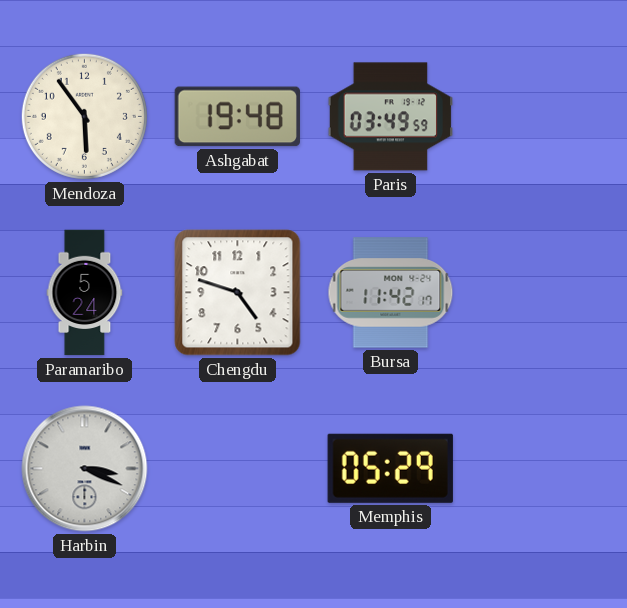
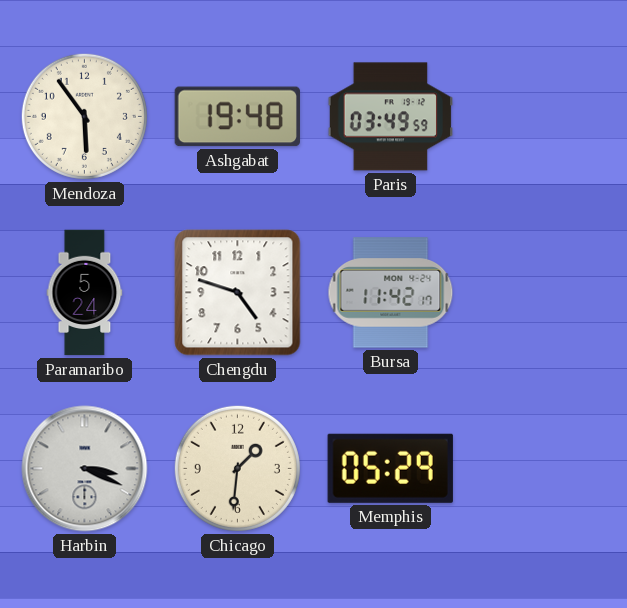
Chicago: none -> 1:31
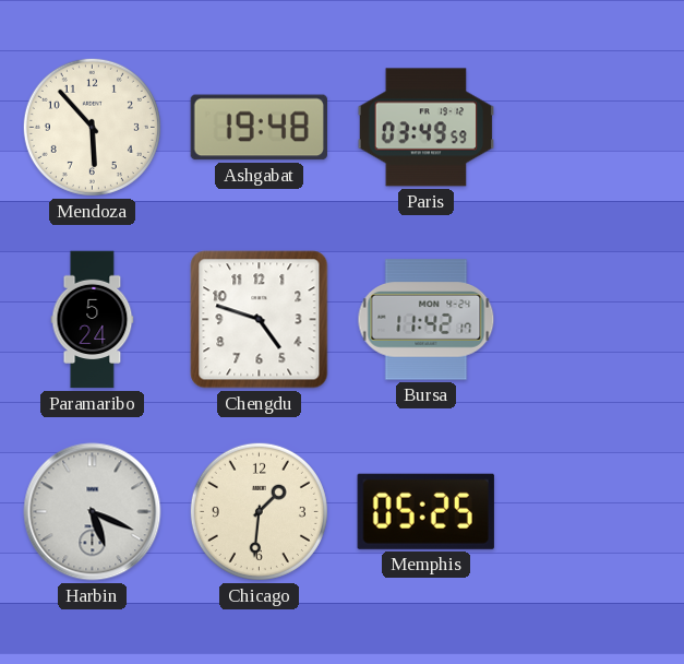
Mendoza: 5:54 -> 5:53
Harbin: 3:19 -> 5:19
Memphis: 05:29 -> 05:25
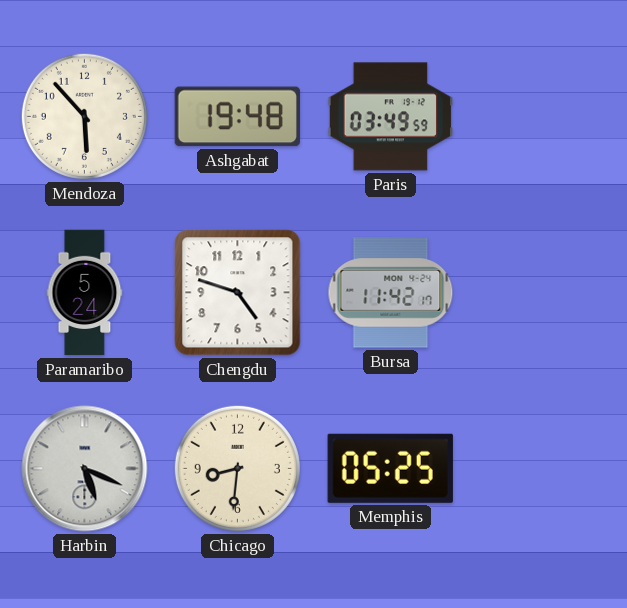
Chicago: 1:31 -> 8:31
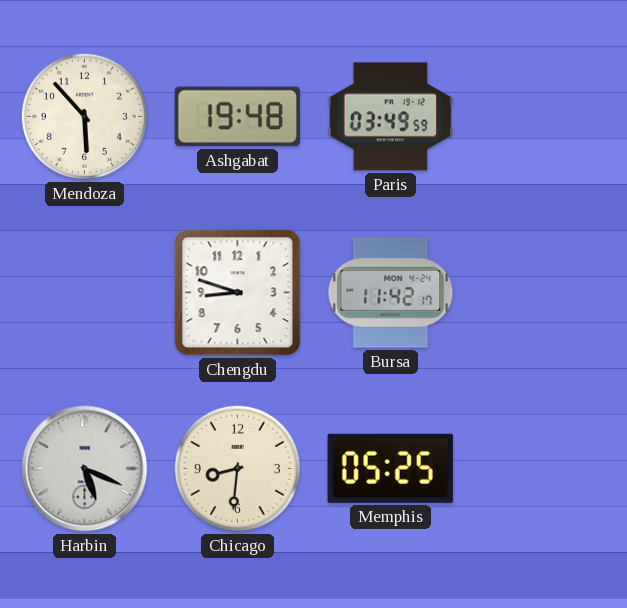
Paramaribo: 5:24 -> none
Chengdu: 4:48 -> 8:48
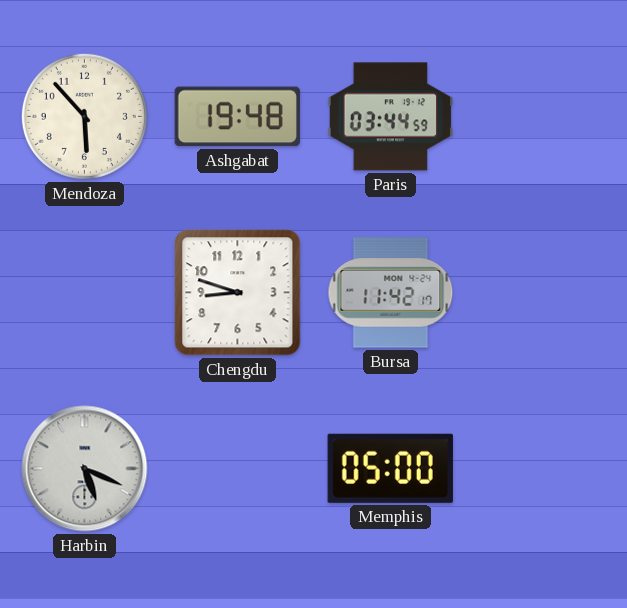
Paris: 03:49 -> 03:44
Chicago: 8:31 -> none
Memphis: 05:25 -> 05:00
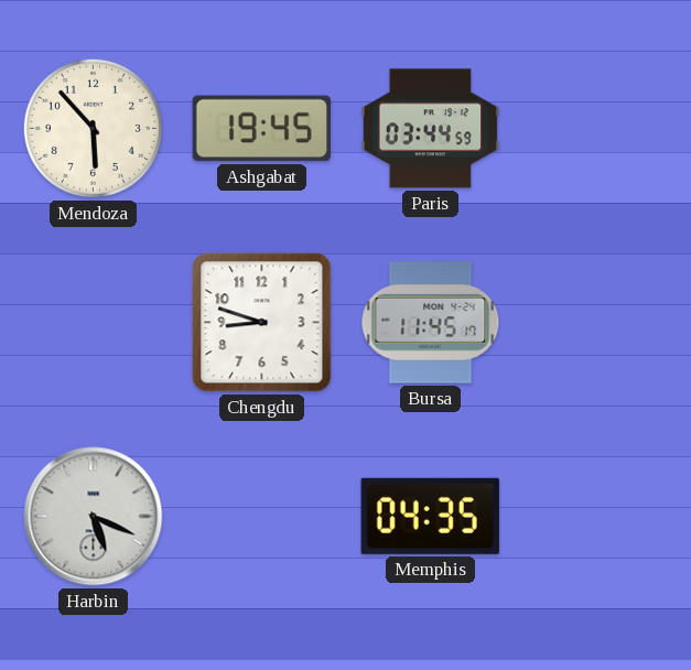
Ashgabat: 19:48 -> 19:45
Bursa: 11:42 -> 11:45
Memphis: 05:00 -> 04:35
